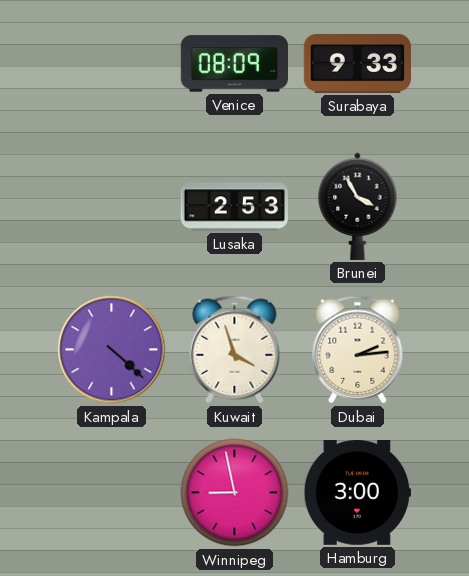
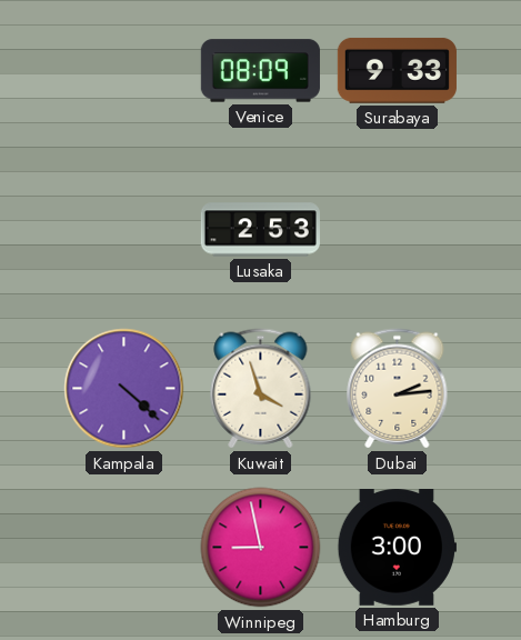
Brunei: 3:55 -> none
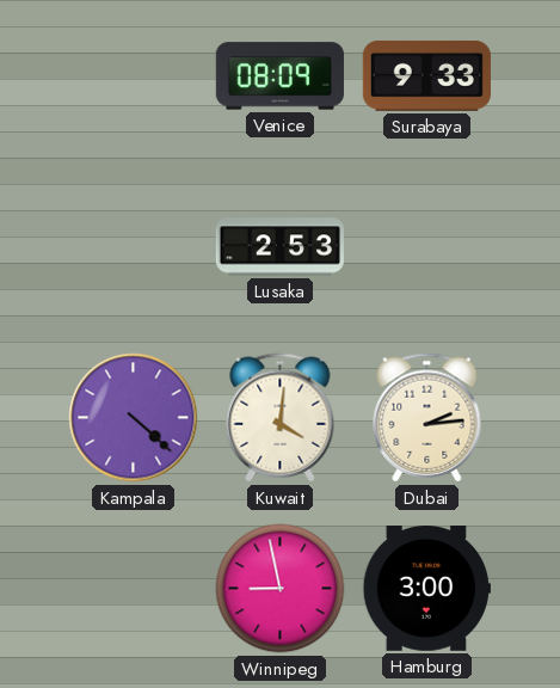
Kuwait: 3:57 -> 4:01
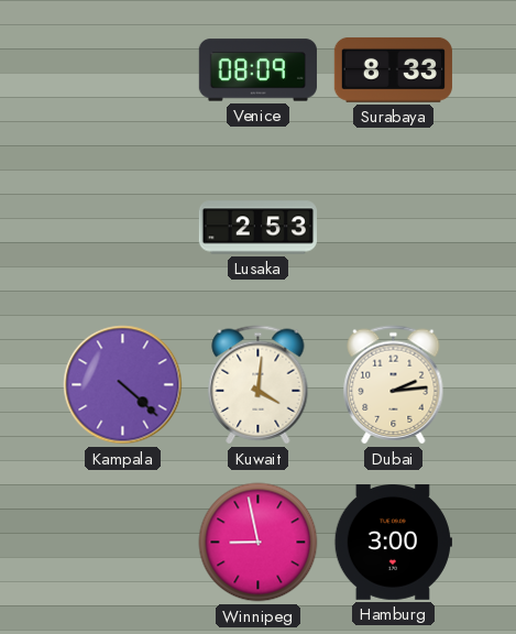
Surabaya: 9:33 -> 8:33
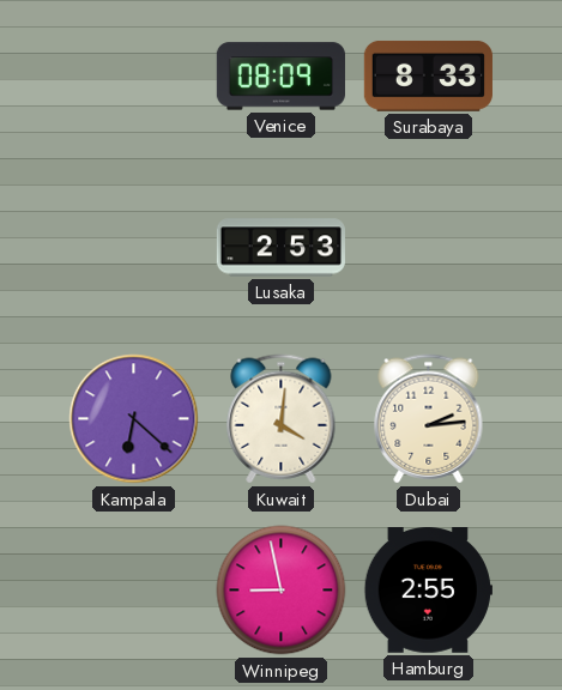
Kampala: 4:22 -> 6:22
Hamburg: 3:00 -> 2:55
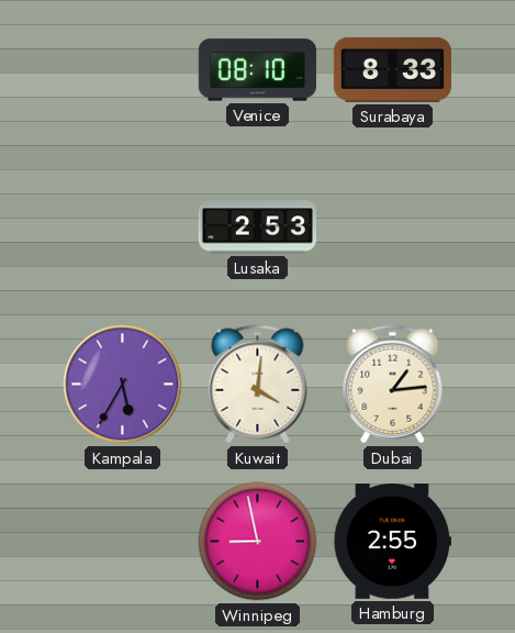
Venice: 08:09 -> 08:10
Kampala: 6:22 -> 5:35
Dubai: 2:14 -> 1:14
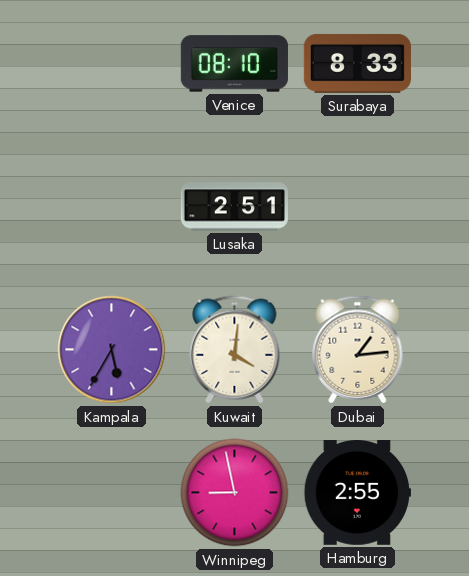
Lusaka: 2:53 -> 2:51
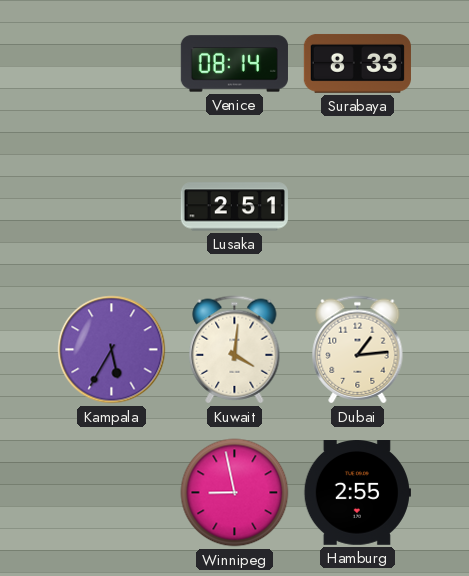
Venice: 08:10 -> 08:14
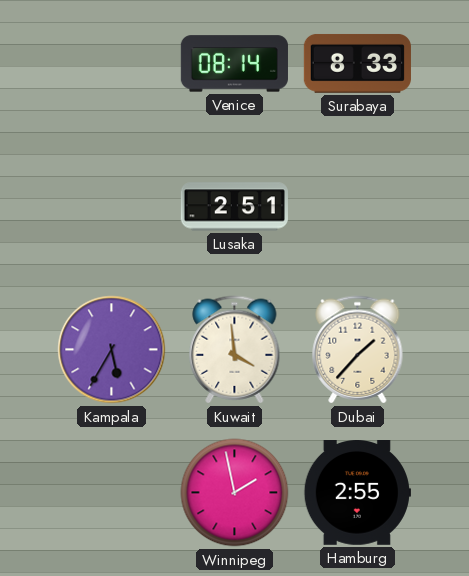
Kuwait: 4:01 -> 3:59
Dubai: 1:14 -> 1:37
Winnipeg: 8:58 -> 1:58
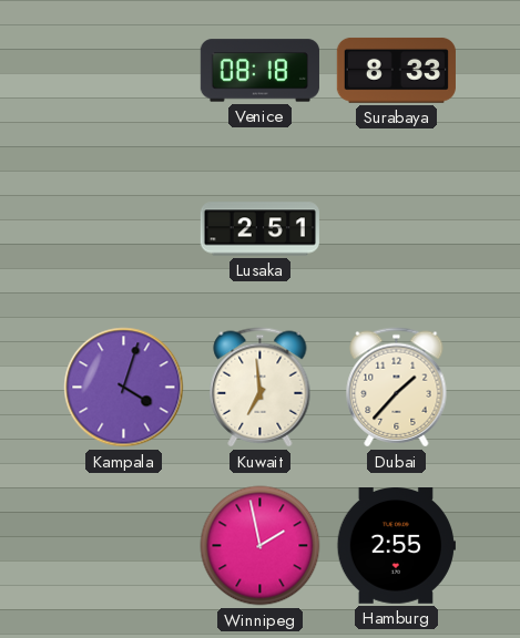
Venice: 08:14 -> 08:18
Kampala: 5:35 -> 4:03
Kuwait: 3:59 -> 6:59
